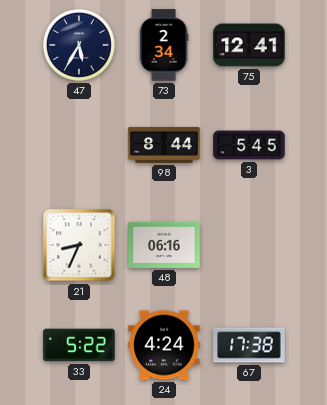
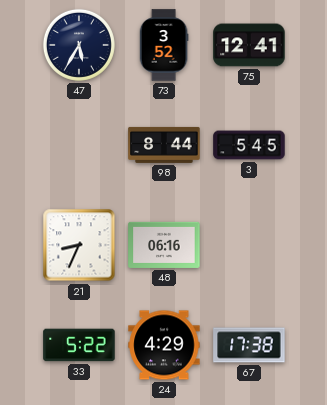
73: 2:34 -> 3:52
24: 4:24 -> 4:29
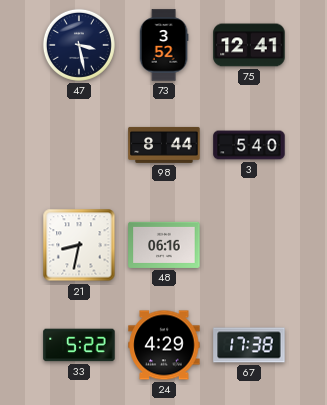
47: 5:35 -> 3:28
3: 5:45 -> 5:40
21: 8:34 -> 8:32
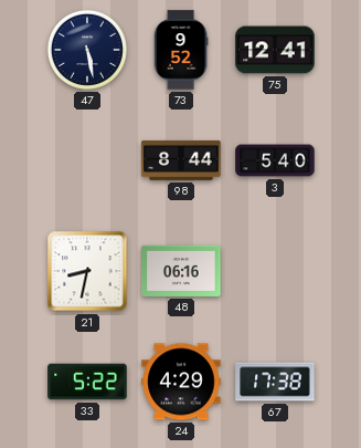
47: 3:28 -> 5:28
73: 3:52 -> 9:52
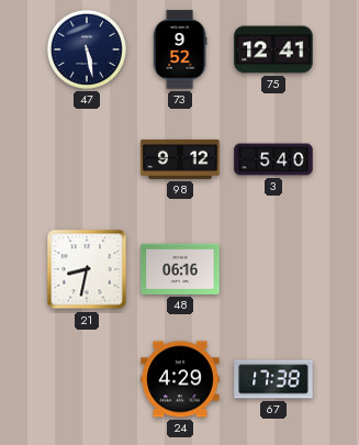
98: 8:44 -> 9:12
33: 5:22 -> none
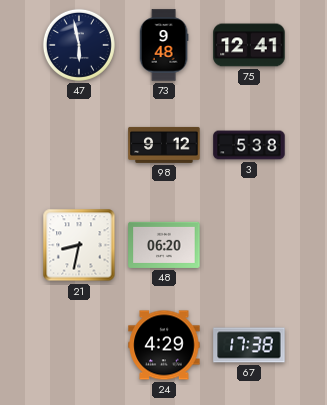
47: 5:28 -> 5:58
73: 9:52 -> 9:48
3: 5:40 -> 5:38
48: 06:16 -> 06:20
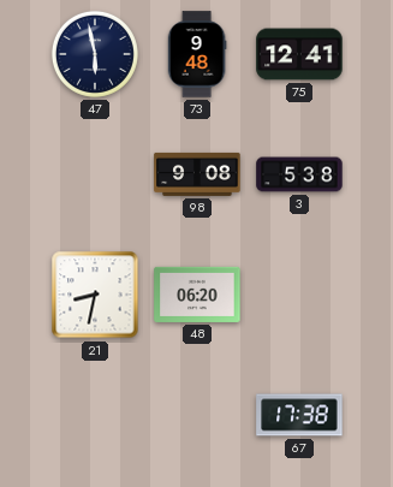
98: 9:12 -> 9:08
24: 4:29 -> none
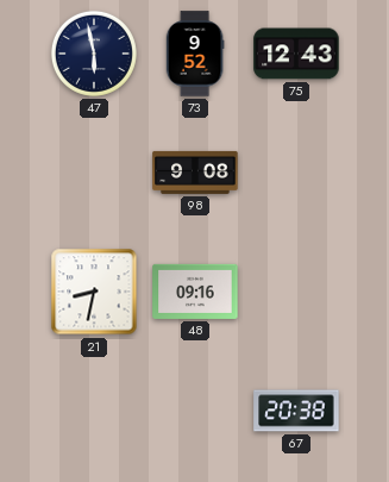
73: 9:48 -> 9:52
75: 12:41 -> 12:43
3: 5:38 -> none
48: 06:20 -> 09:16
67: 17:38 -> 20:38
